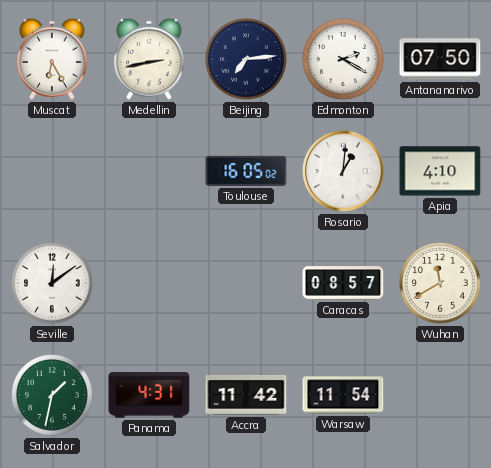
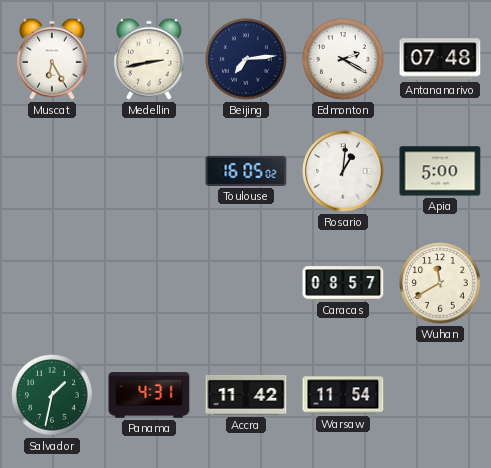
Antananarivo: 07:50 -> 07:48
Apia: 4:10 -> 5:00
Seville: 12:09 -> none
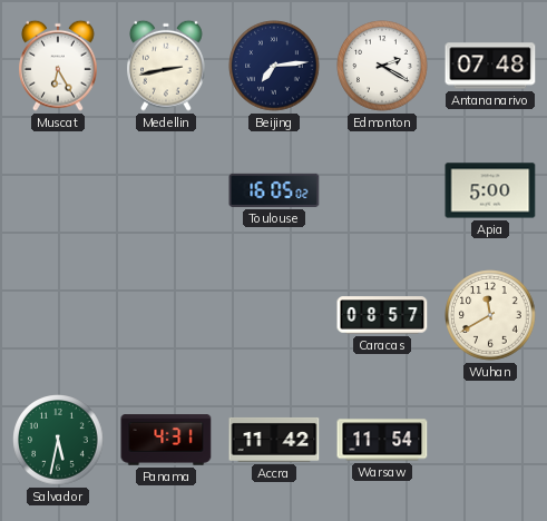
Rosario: 1:01 -> none
Salvador: 1:32 -> 5:32
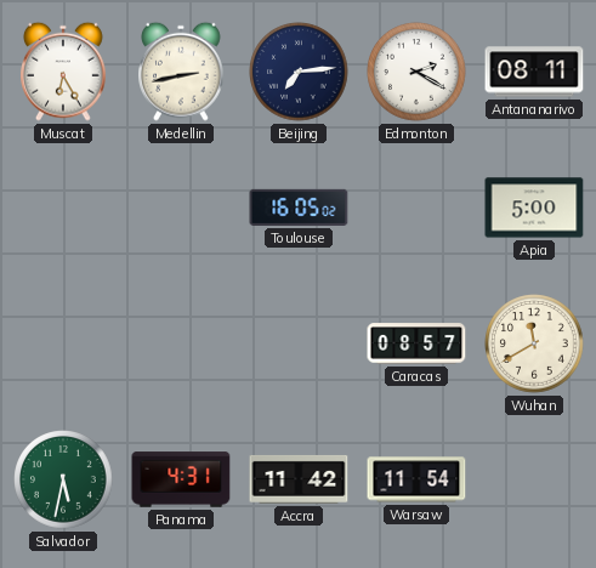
Antananarivo: 07:48 -> 08:11
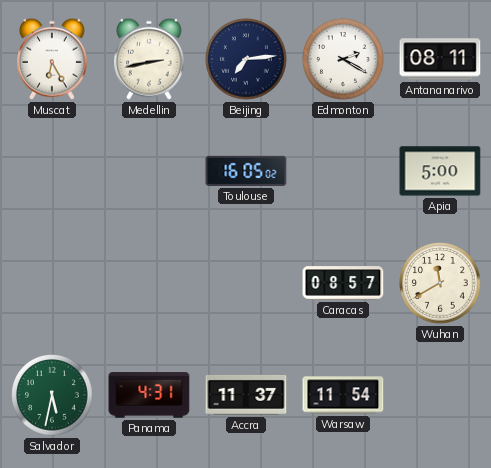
Accra: 11:42 -> 11:37
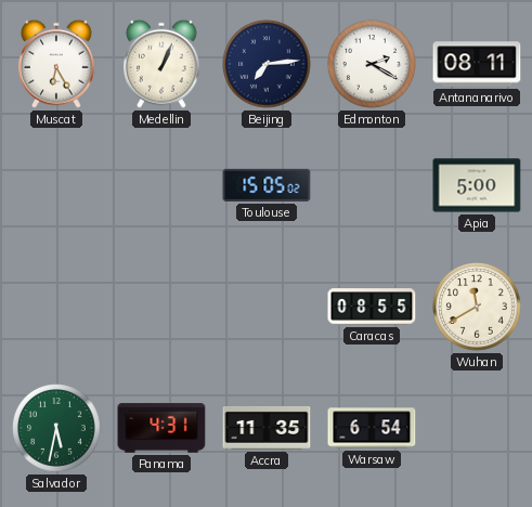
Medellin: 2:43 -> 1:04
Toulouse: 16:05 -> 15:05
Caracas: 08:57 -> 08:55
Accra: 11:37 -> 11:35
Warsaw: 11:54 -> 6:54
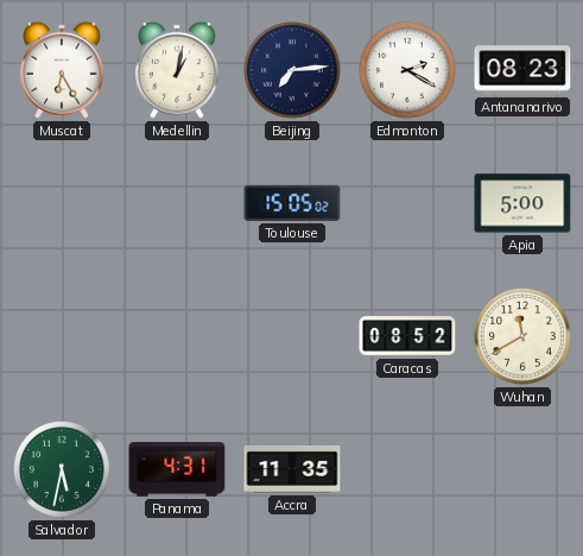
Medellin: 1:04 -> 1:02
Antananarivo: 08:11 -> 08:23
Caracas: 08:55 -> 08:52
Warsaw: 6:54 -> none
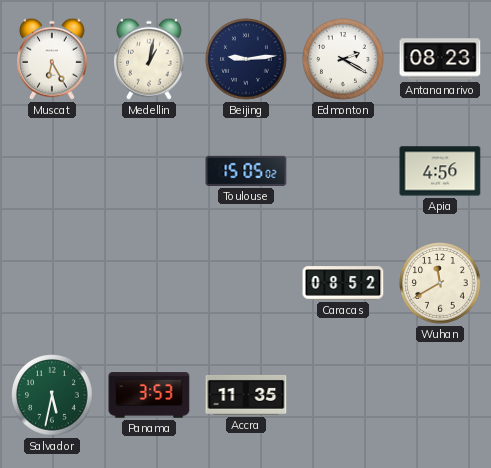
Beijing: 7:14 -> 9:14
Apia: 5:00 -> 4:56
Panama: 4:31 -> 3:53
